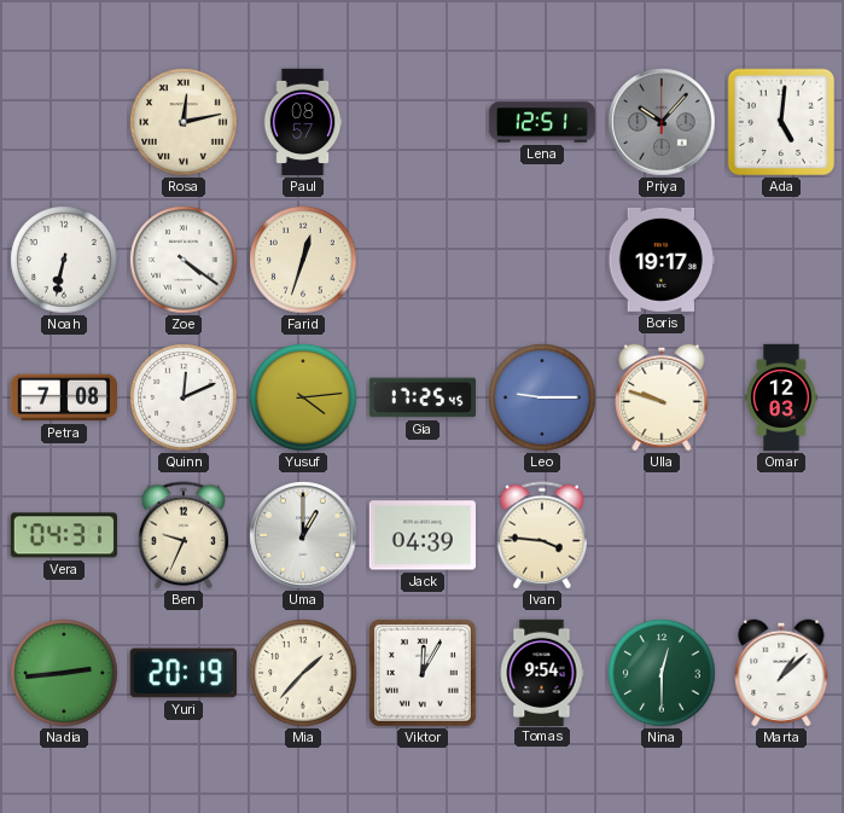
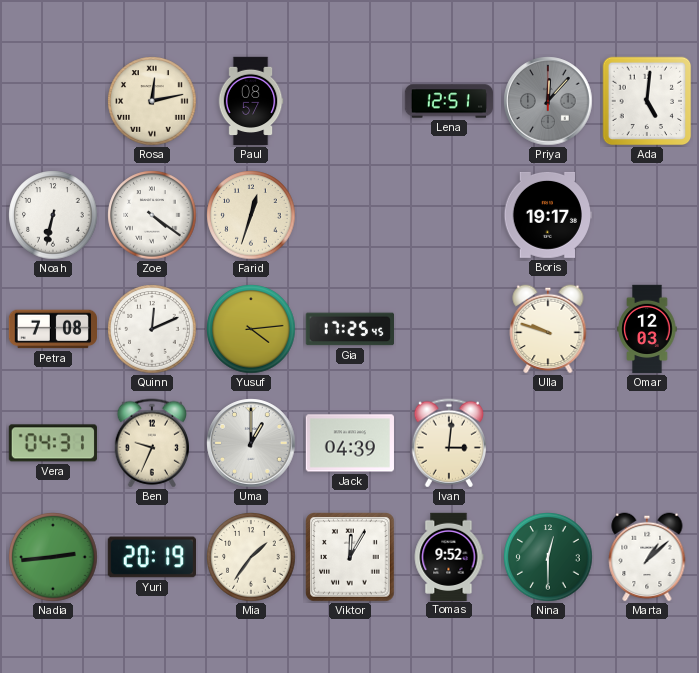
Priya: 10:07 -> 12:07
Leo: 9:15 -> none
Ivan: 3:46 -> 3:01
Mia: 1:37 -> 1:36
Tomas: 9:54 -> 9:52
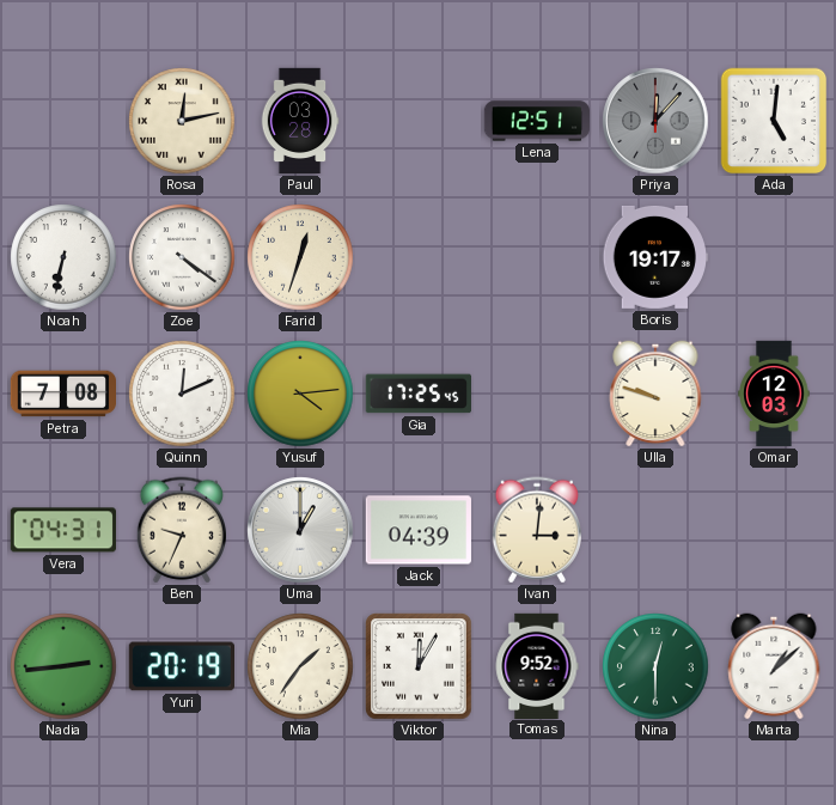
Paul: 08:57 -> 03:28
